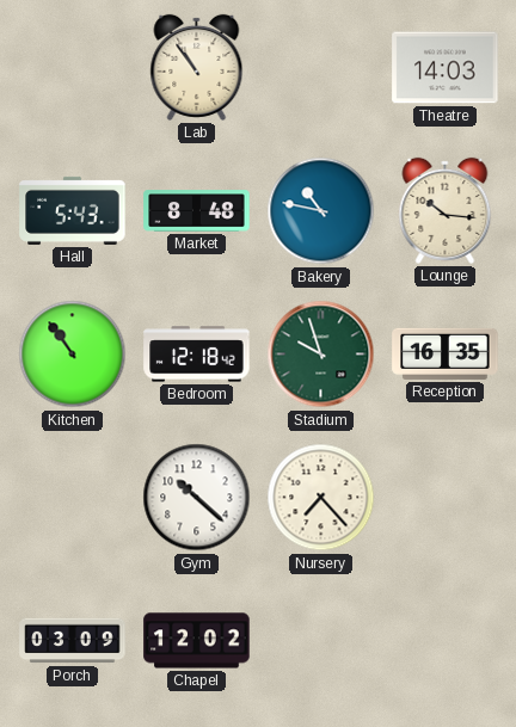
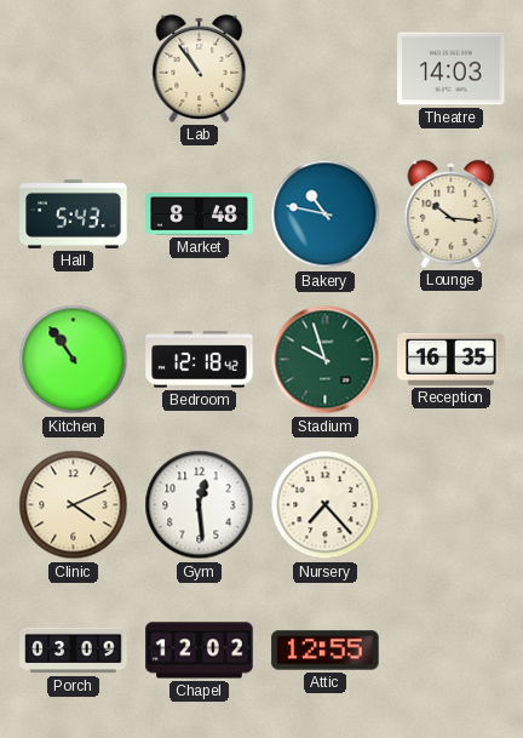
Clinic: none -> 4:11
Gym: 10:22 -> 12:29
Attic: none -> 12:55
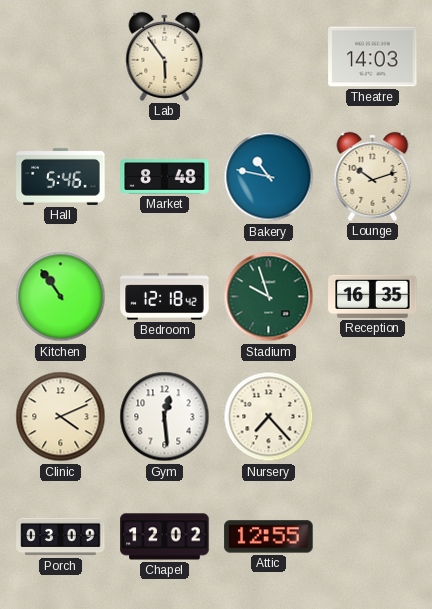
Lab: 10:54 -> 5:54
Hall: 5:43 -> 5:46
Lounge: 10:16 -> 10:12
